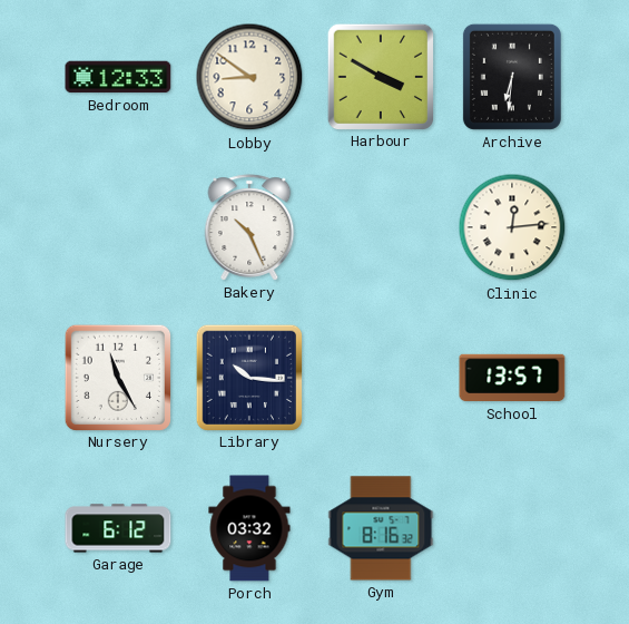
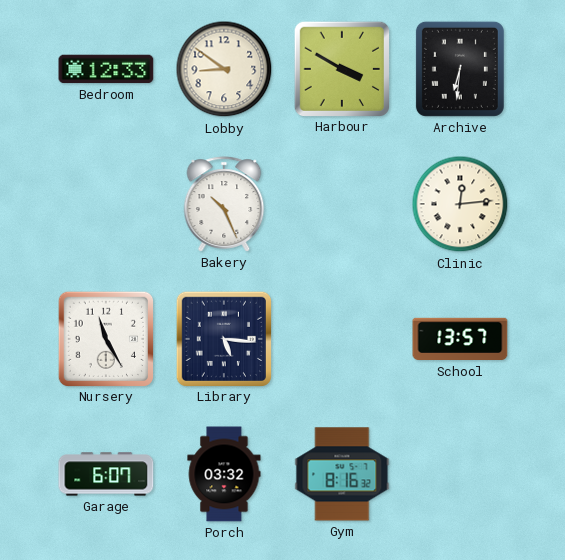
Library: 10:16 -> 5:16
Garage: 6:12 -> 6:07
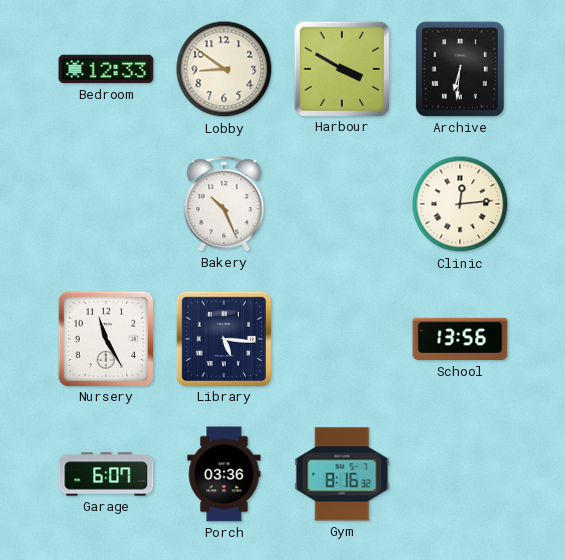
School: 13:57 -> 13:56
Porch: 03:32 -> 03:36
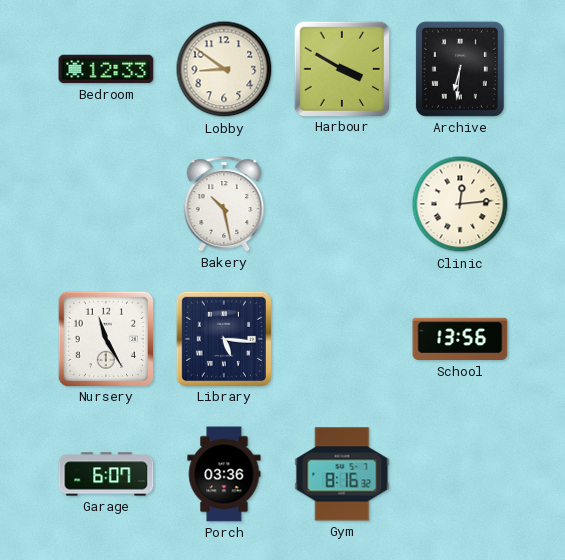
Bakery: 10:26 -> 10:28
